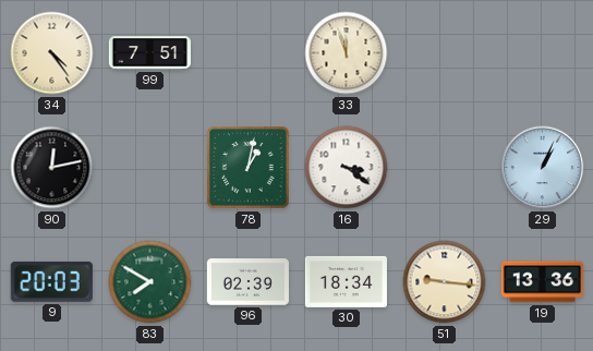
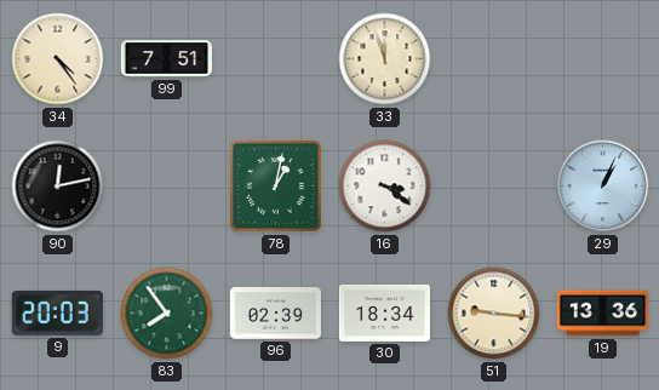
83: 7:50 -> 7:54
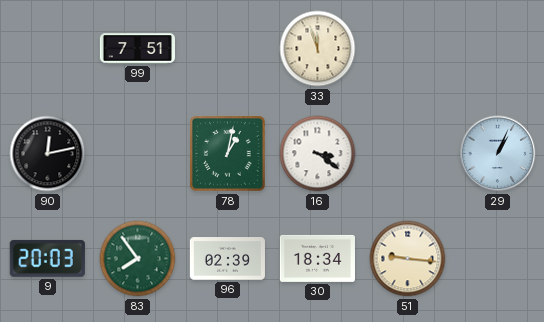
34: 4:24 -> none
19: 13:36 -> none
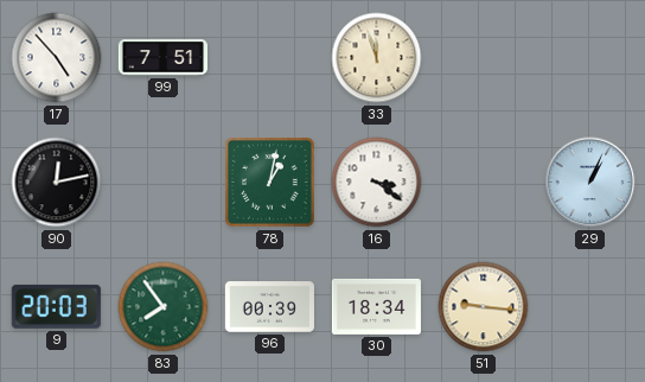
17: none -> 4:53
96: 02:39 -> 00:39
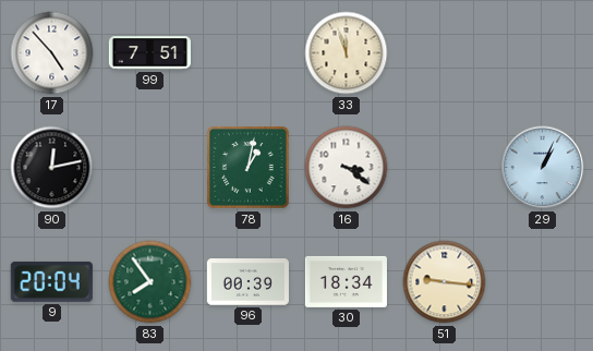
9: 20:03 -> 20:04
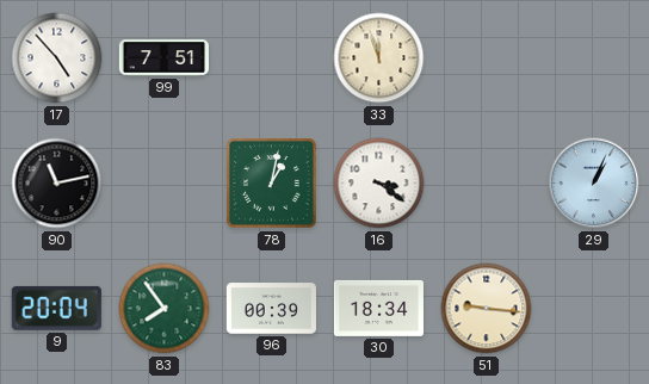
90: 12:13 -> 11:13
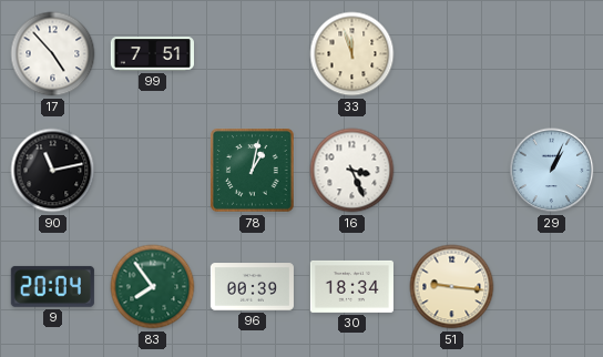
16: 3:21 -> 3:26
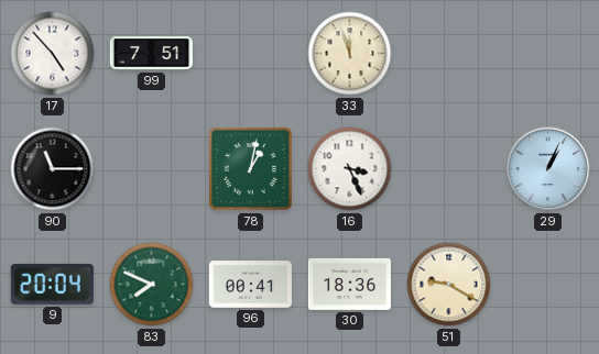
90: 11:13 -> 11:15
83: 7:54 -> 7:49
96: 00:39 -> 00:41
30: 18:34 -> 18:36
51: 9:16 -> 9:20
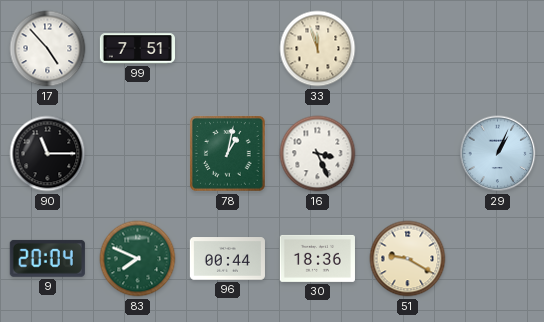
96: 00:41 -> 00:44
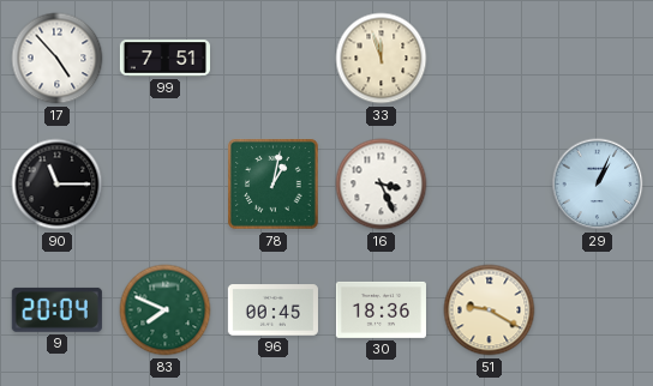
96: 00:44 -> 00:45
